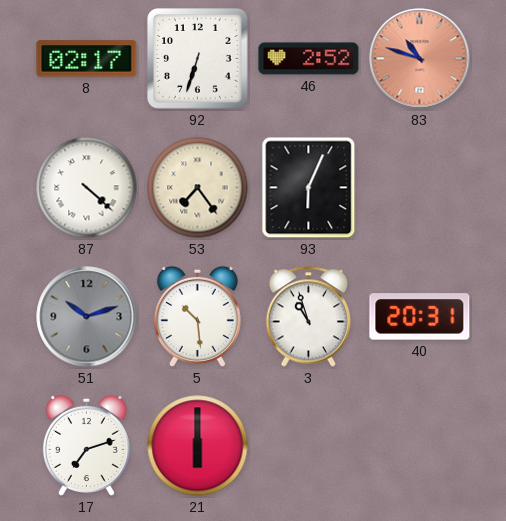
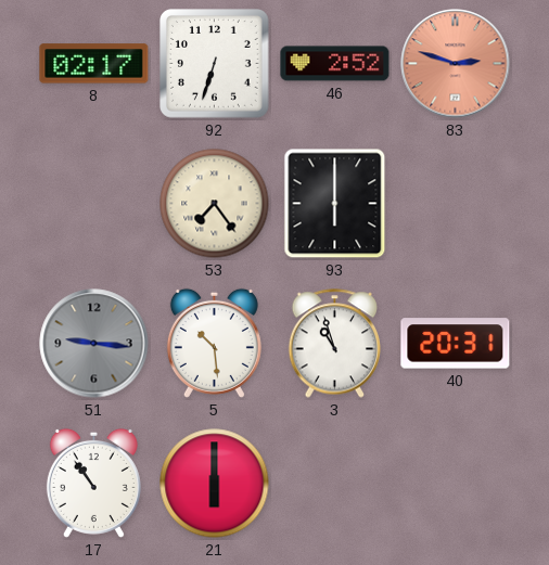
83: 10:48 -> 2:48
87: 4:22 -> none
93: 6:04 -> 6:00
51: 10:12 -> 9:16
17: 7:12 -> 10:54
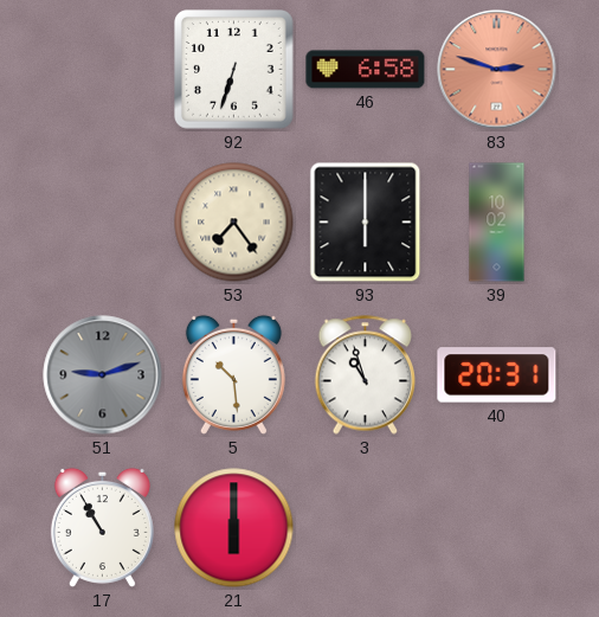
8: 02:17 -> none
46: 2:52 -> 6:58
39: none -> 10:02
51: 9:16 -> 9:12
17: 10:54 -> 10:55
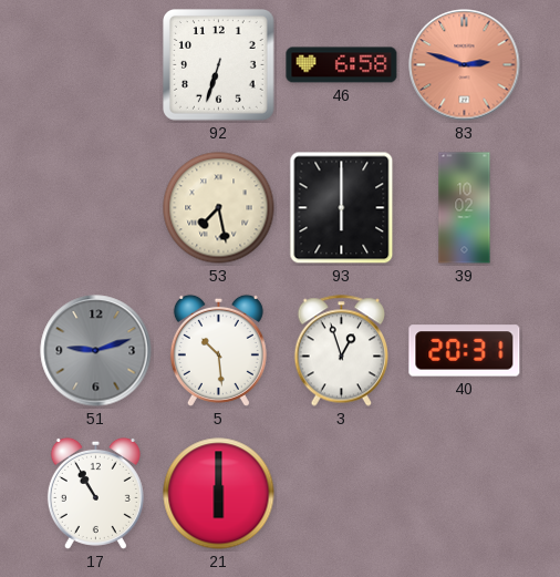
53: 7:24 -> 7:28
3: 10:57 -> 12:57
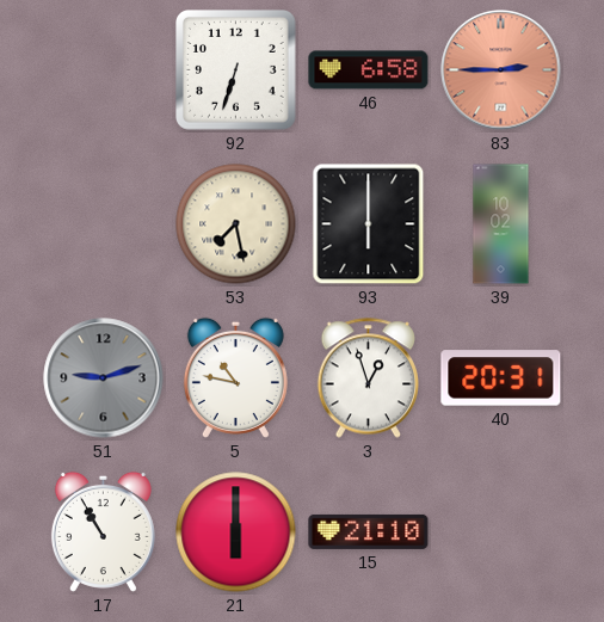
83: 2:48 -> 2:45
5: 10:29 -> 10:47
15: none -> 21:10
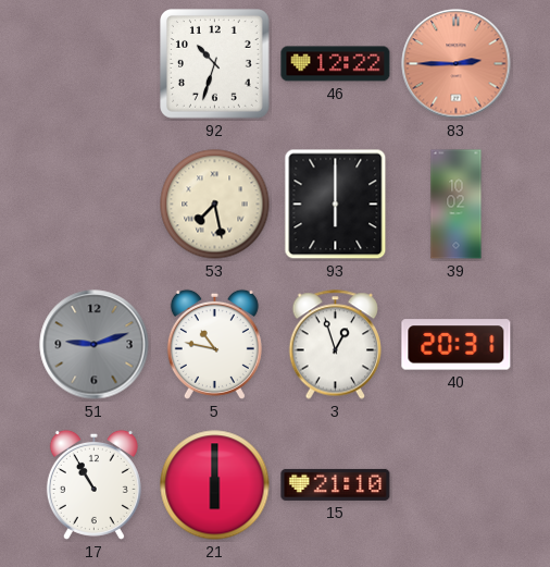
92: 6:33 -> 10:33
46: 6:58 -> 12:22
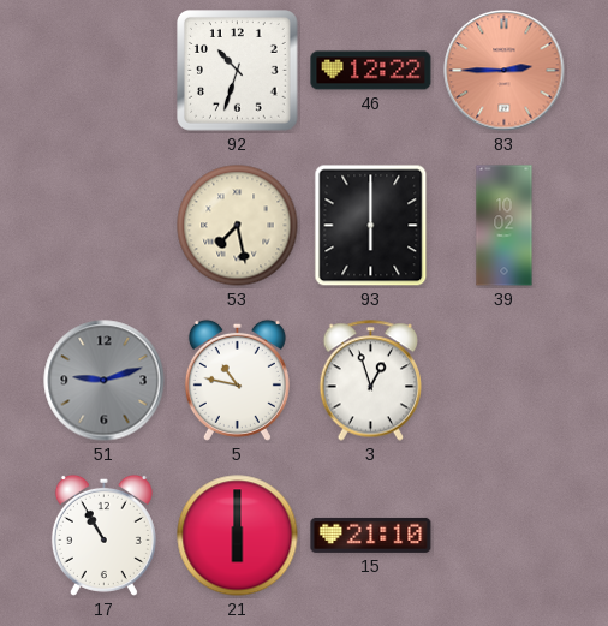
40: 20:31 -> none
